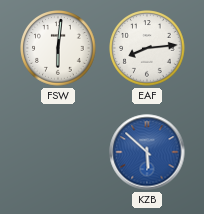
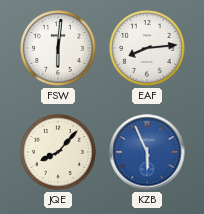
JQE: none -> 8:07
KZB: 5:52 -> 5:56
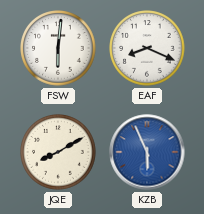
EAF: 8:14 -> 8:19
JQE: 8:07 -> 8:10
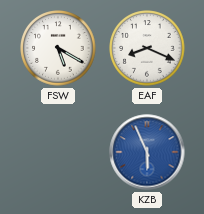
FSW: 6:01 -> 5:20
JQE: 8:10 -> none
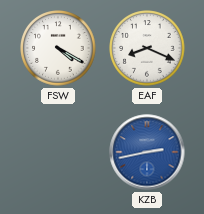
FSW: 5:20 -> 4:20
KZB: 5:56 -> 2:43
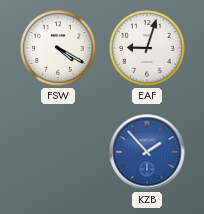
EAF: 8:19 -> 9:03
KZB: 2:43 -> 1:53
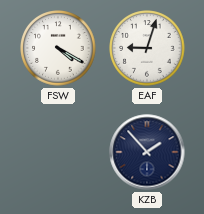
KZB dial: blue -> navy
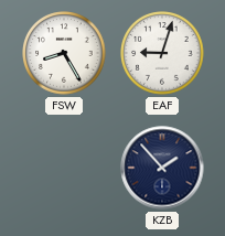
FSW: 4:20 -> 8:25
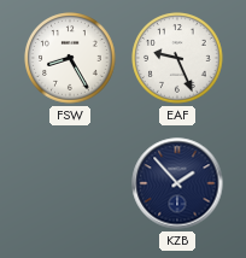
EAF: 9:03 -> 9:26
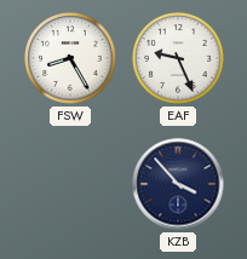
KZB: 1:53 -> 3:53
